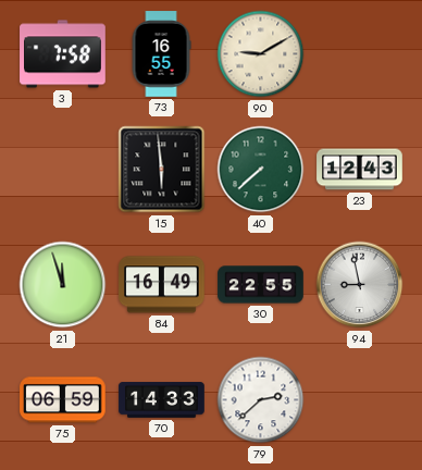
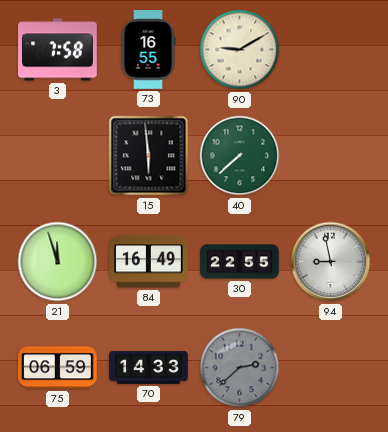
23: 12:43 -> none
79 dial: white -> grey
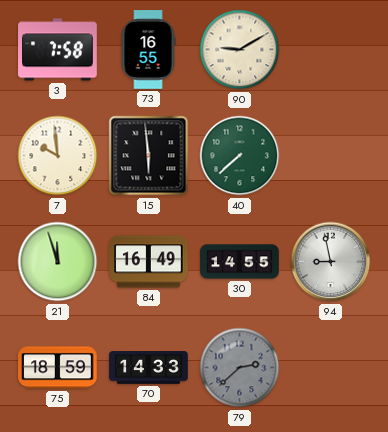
7: none -> 9:59
30: 22:55 -> 14:55
75: 06:59 -> 18:59
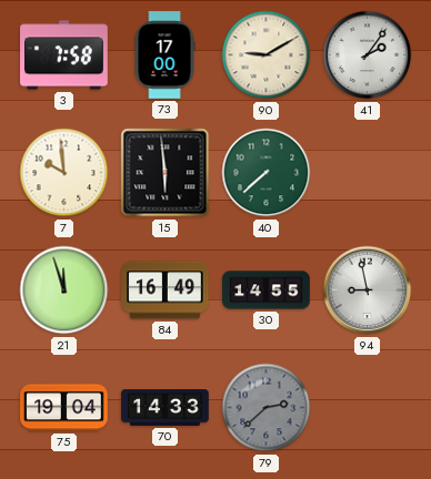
73: 16:55 -> 17:00
41: none -> 2:06
75: 18:59 -> 19:04
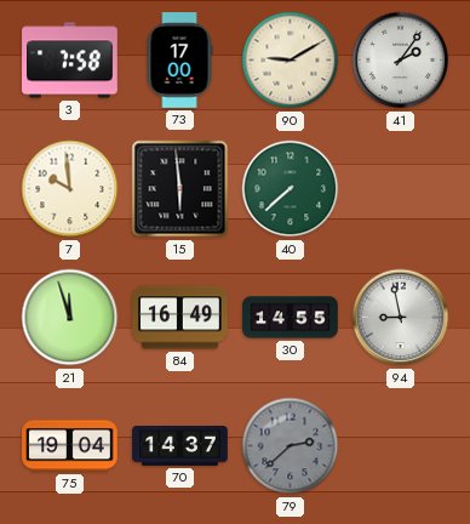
70: 14:33 -> 14:37
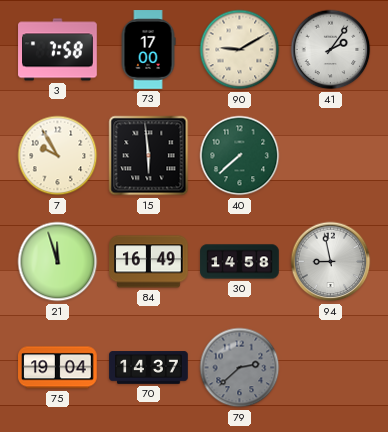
7: 9:59 -> 9:55
30: 14:55 -> 14:58
